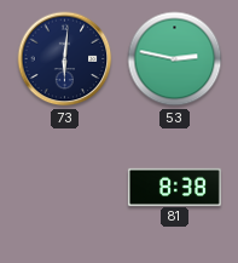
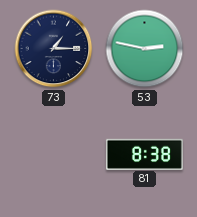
73: 6:01 -> 1:15
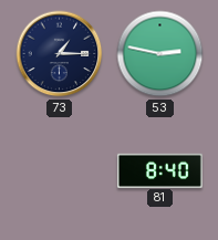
81: 8:38 -> 8:40
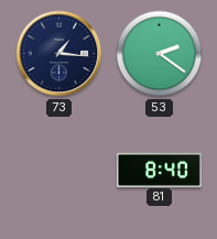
73: 1:15 -> 1:16
53: 2:47 -> 2:21
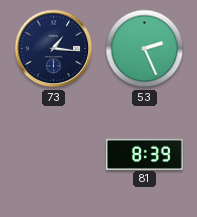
53: 2:21 -> 2:26
81: 8:40 -> 8:39
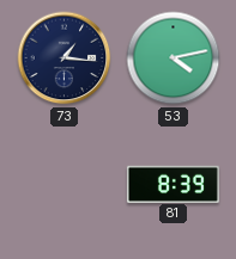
53: 2:26 -> 4:13
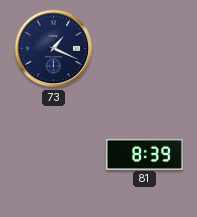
73: 1:16 -> 1:19
53: 4:13 -> none
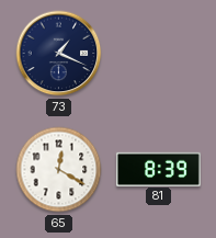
65: none -> 12:20
